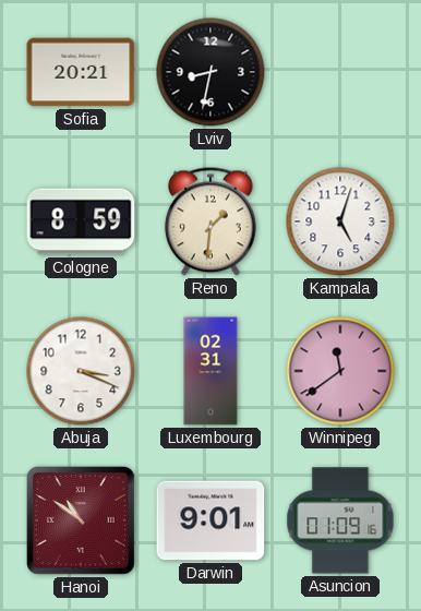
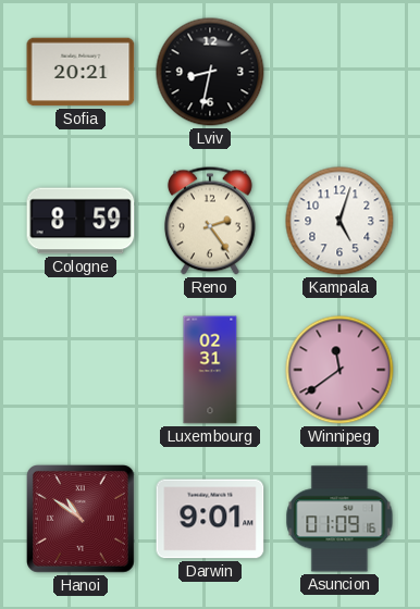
Reno: 1:31 -> 2:24
Abuja: 3:19 -> none
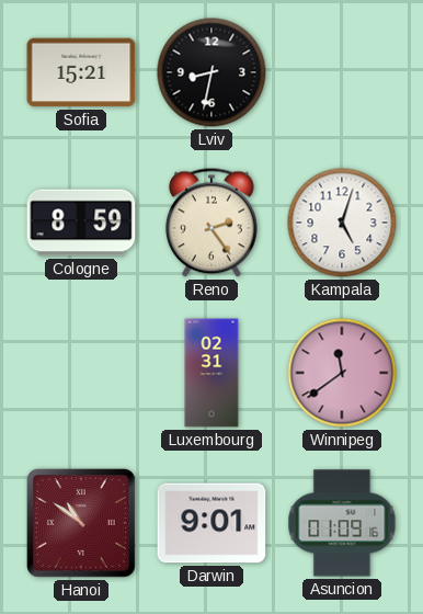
Sofia: 20:21 -> 15:21
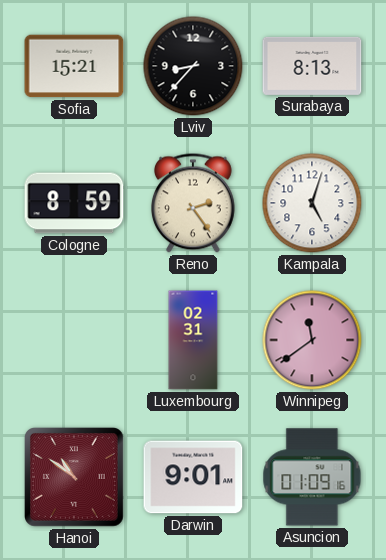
Lviv: 8:32 -> 8:37
Surabaya: none -> 8:13
